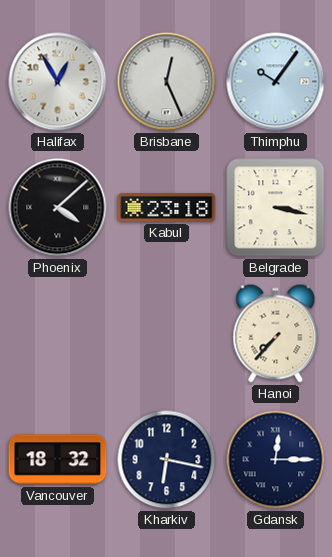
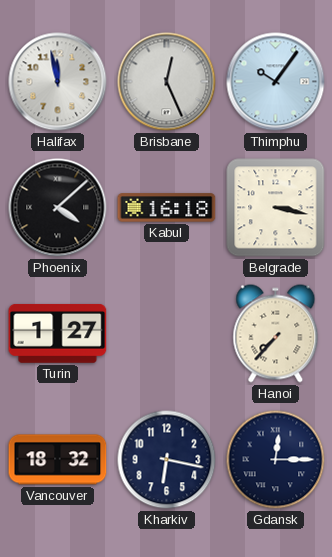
Halifax: 12:55 -> 11:58
Kabul: 23:18 -> 16:18
Turin: none -> 1:27
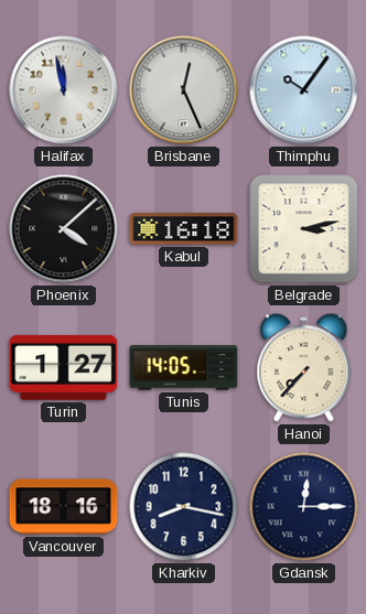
Belgrade: 3:17 -> 3:13
Tunis: none -> 14:05
Vancouver: 18:32 -> 18:16
Kharkiv: 6:17 -> 8:17
